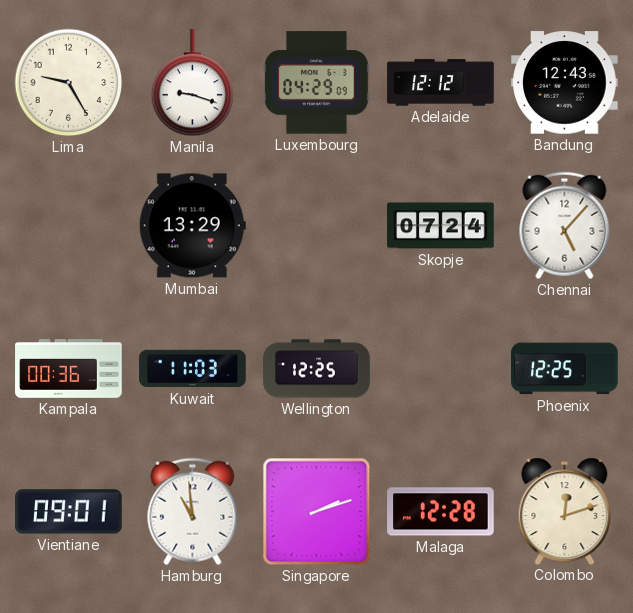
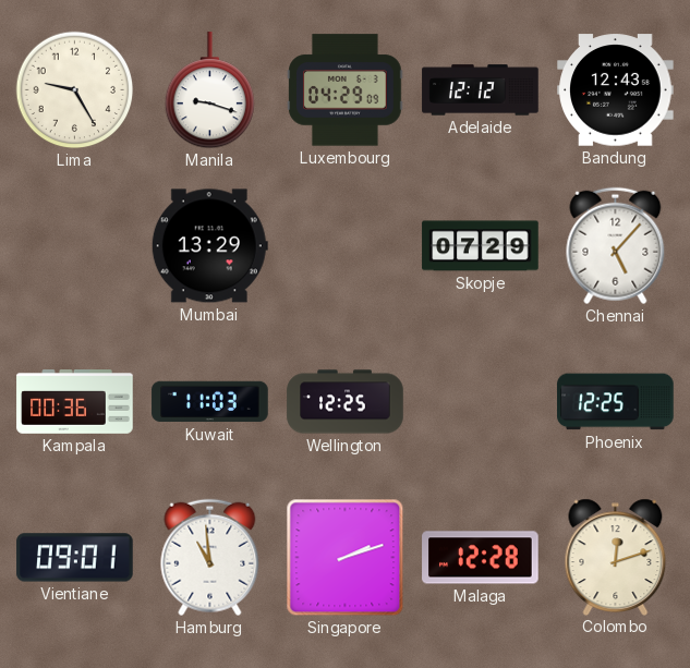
Skopje: 07:24 -> 07:29
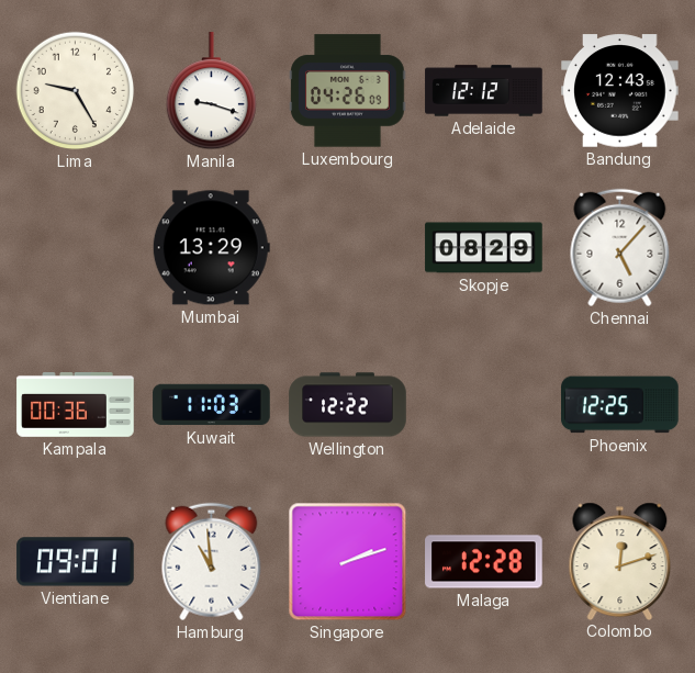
Luxembourg: 04:29 -> 04:26
Skopje: 07:29 -> 08:29
Wellington: 12:25 -> 12:22
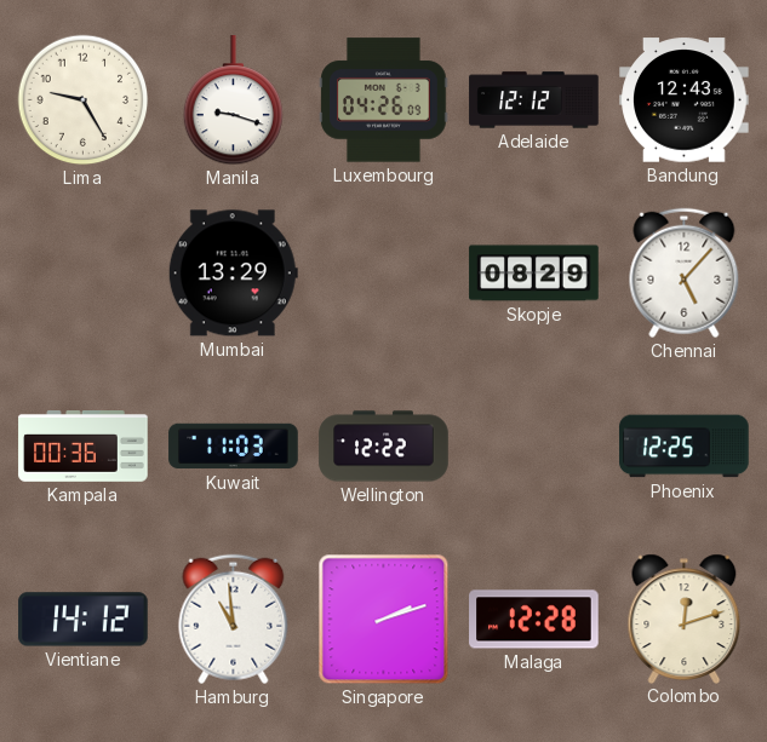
Vientiane: 09:01 -> 14:12
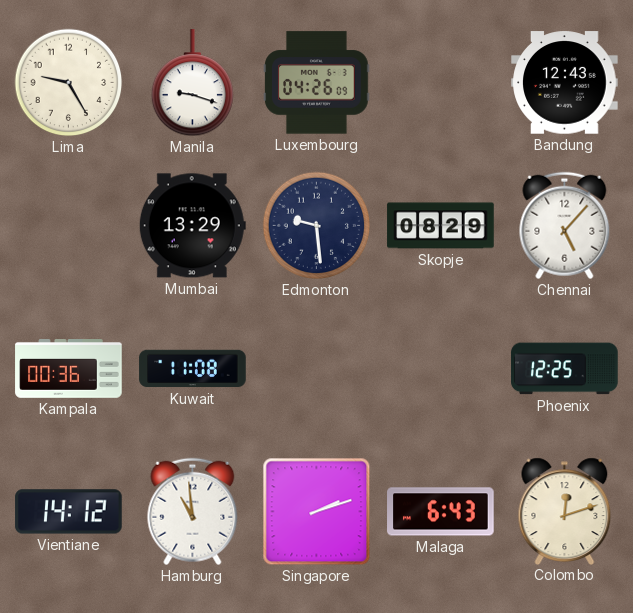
Adelaide: 12:12 -> none
Edmonton: none -> 9:29
Kuwait: 11:03 -> 11:08
Wellington: 12:22 -> none
Malaga: 12:28 -> 6:43
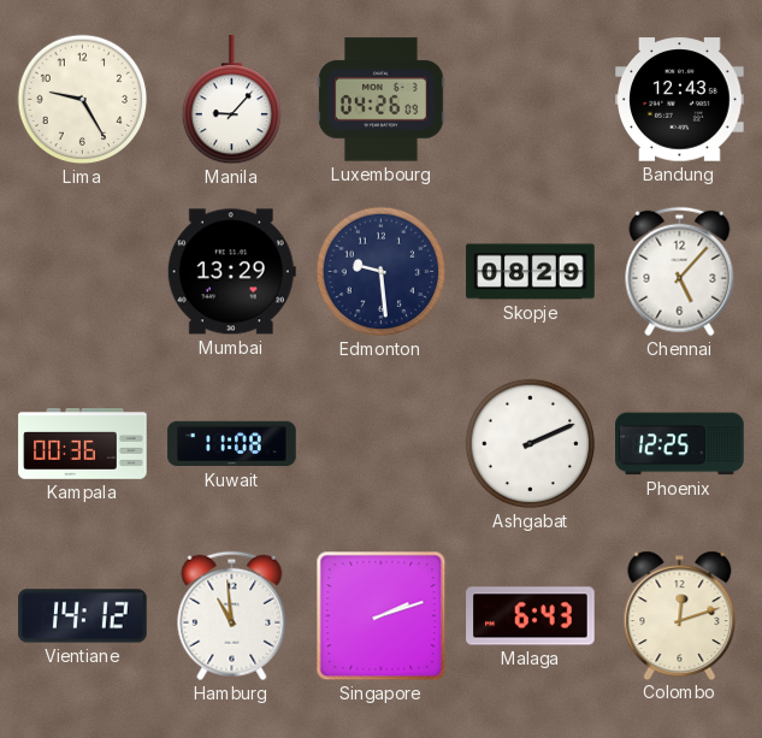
Manila: 9:18 -> 9:07
Ashgabat: none -> 2:11
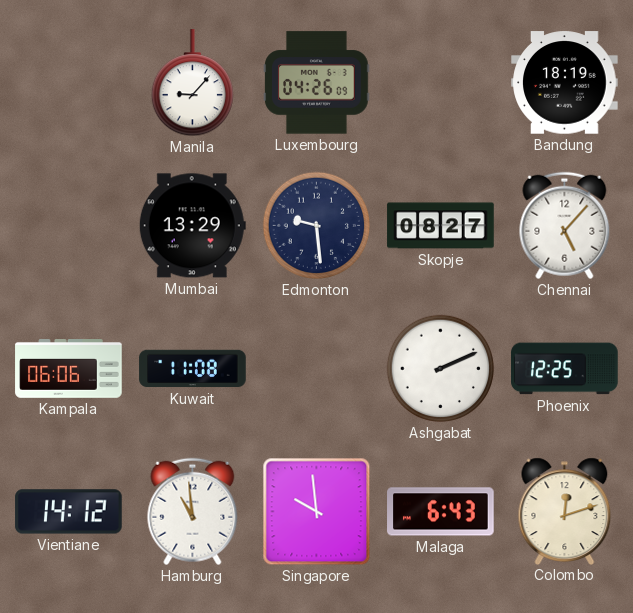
Lima: 9:25 -> none
Bandung: 12:43 -> 18:19
Skopje: 08:29 -> 08:27
Kampala: 00:36 -> 06:06
Singapore: 2:12 -> 9:59
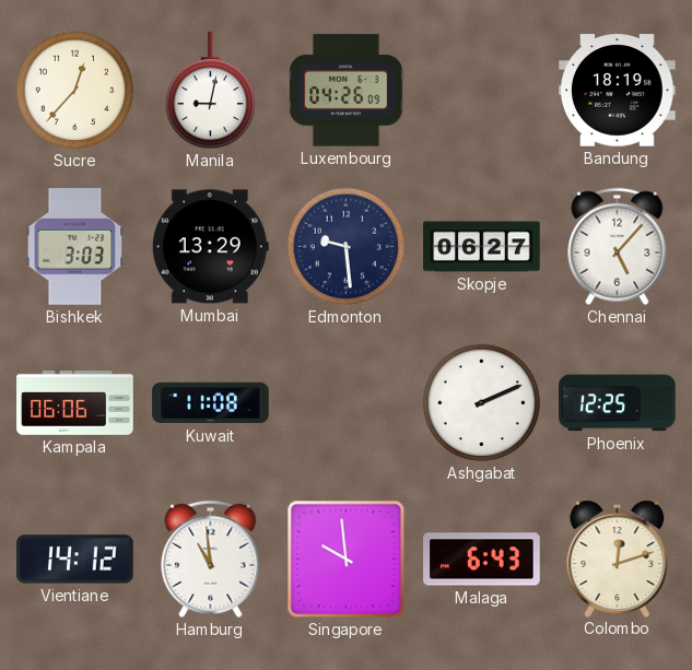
Sucre: none -> 12:37
Manila: 9:07 -> 9:02
Bishkek: none -> 3:03
Skopje: 08:27 -> 06:27
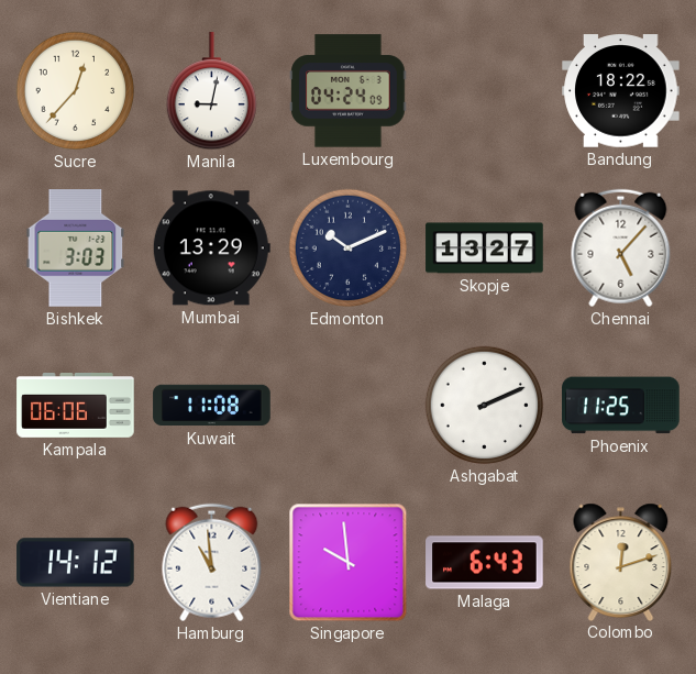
Luxembourg: 04:26 -> 04:24
Bandung: 18:19 -> 18:22
Edmonton: 9:29 -> 10:11
Skopje: 06:27 -> 13:27
Phoenix: 12:25 -> 11:25
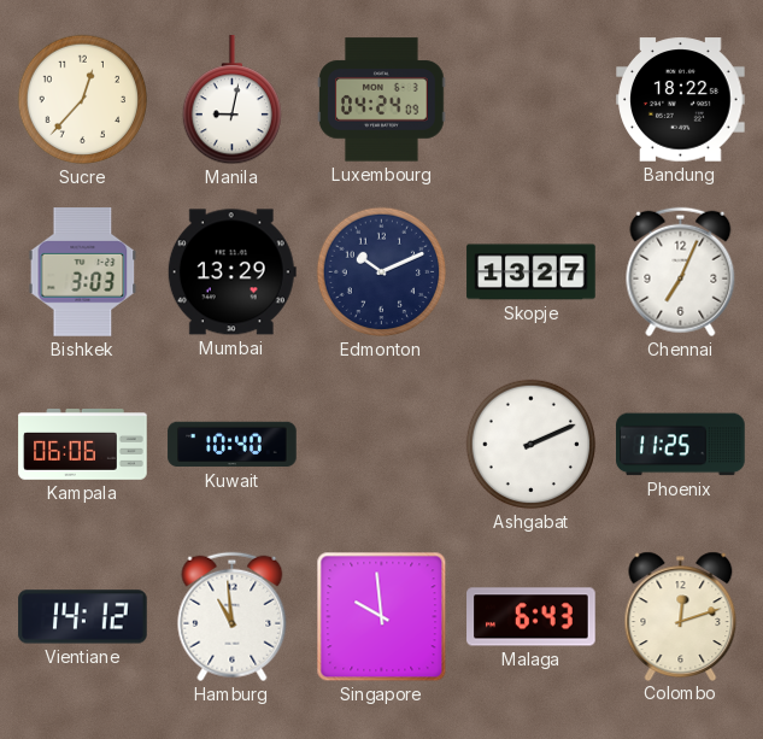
Chennai: 5:07 -> 7:04
Kuwait: 11:08 -> 10:40
